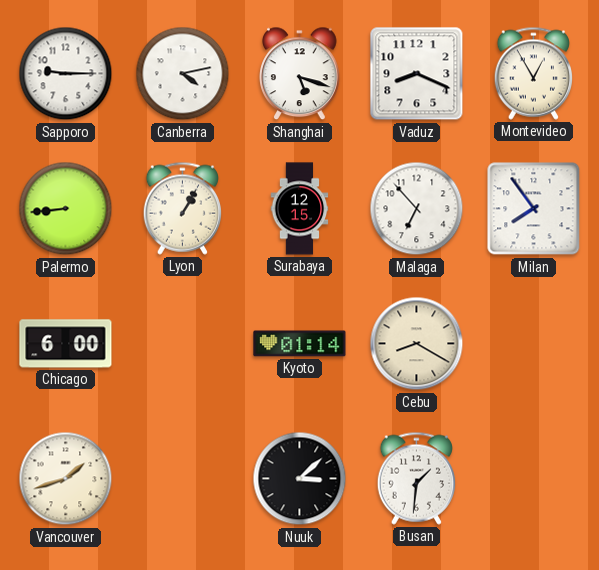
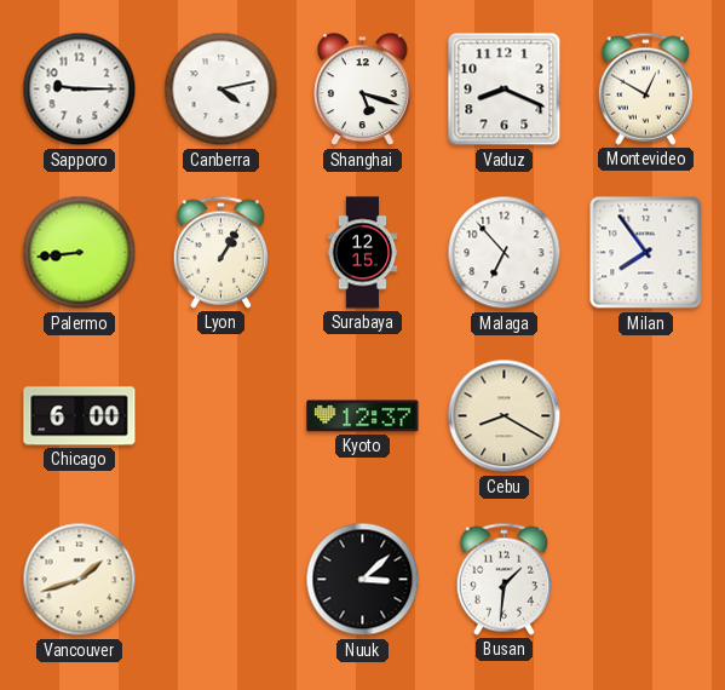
Montevideo: 12:55 -> 12:50
Kyoto: 01:14 -> 12:37
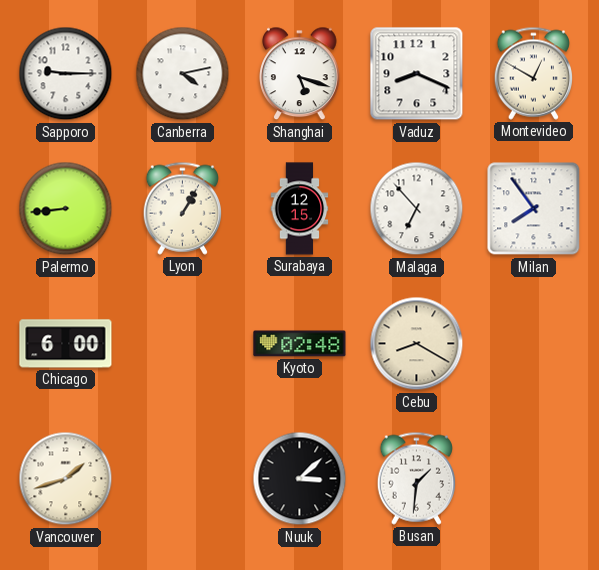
Kyoto: 12:37 -> 02:48
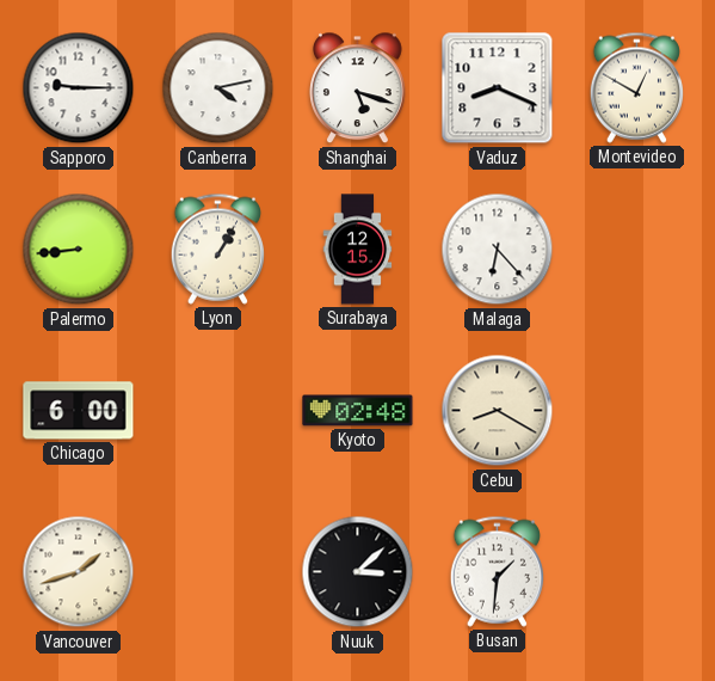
Malaga: 6:53 -> 6:23
Milan: 7:54 -> none
